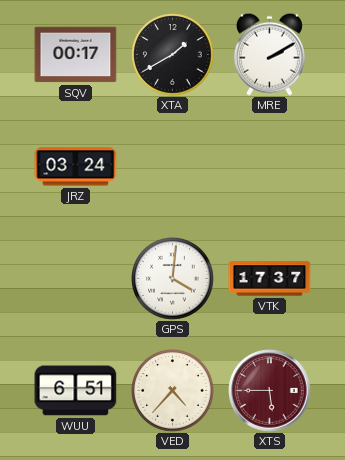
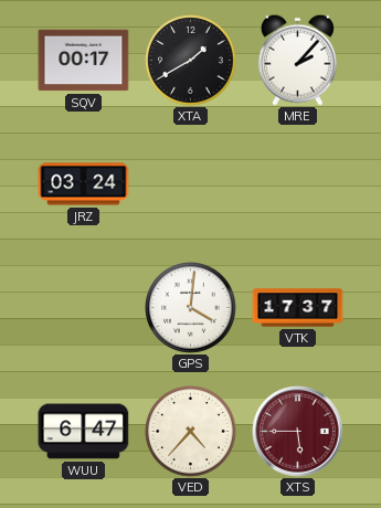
MRE: 2:10 -> 2:07
WUU: 6:51 -> 6:47
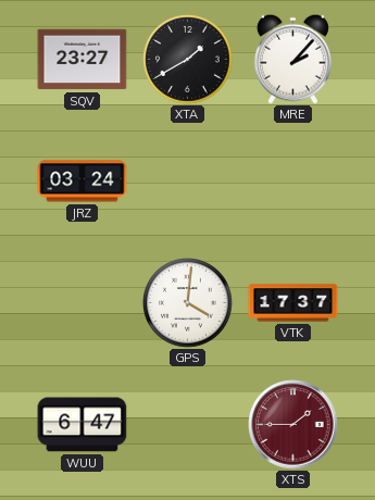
SQV: 00:17 -> 23:27
VED: 4:37 -> none
XTS: 5:45 -> 1:45
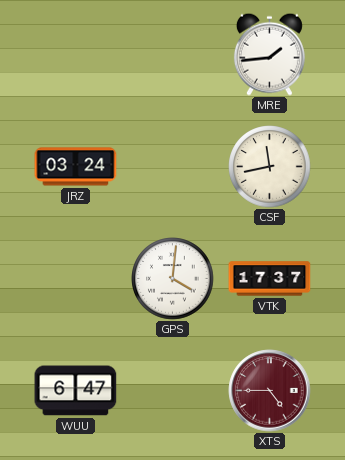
SQV: 23:27 -> none
XTA: 1:40 -> none
MRE: 2:07 -> 1:44
CSF: none -> 11:43
XTS: 1:45 -> 4:45
